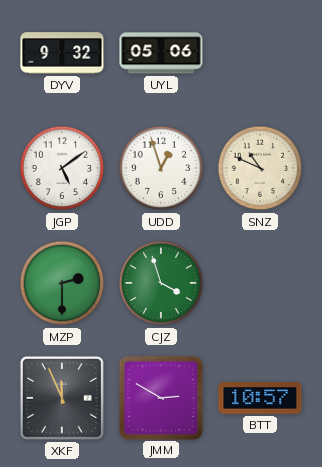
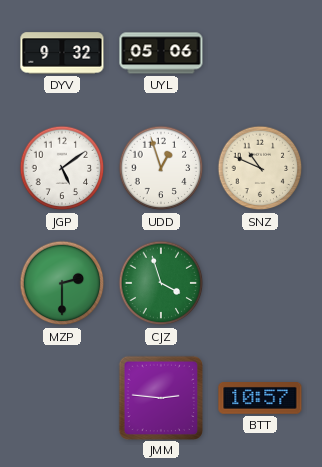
XKF: 11:56 -> none
JMM: 2:50 -> 2:46
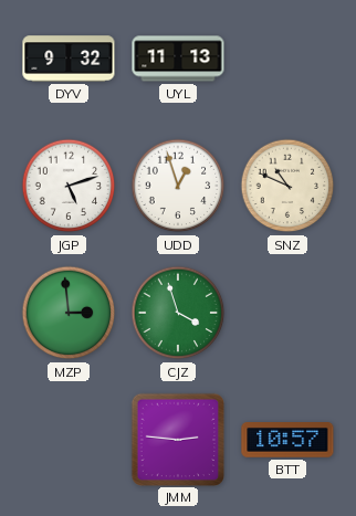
UYL: 05:06 -> 11:13
JGP: 5:09 -> 5:12
MZP: 2:30 -> 2:59
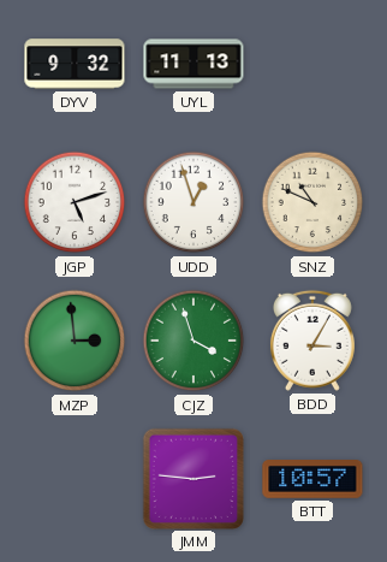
BDD: none -> 3:05
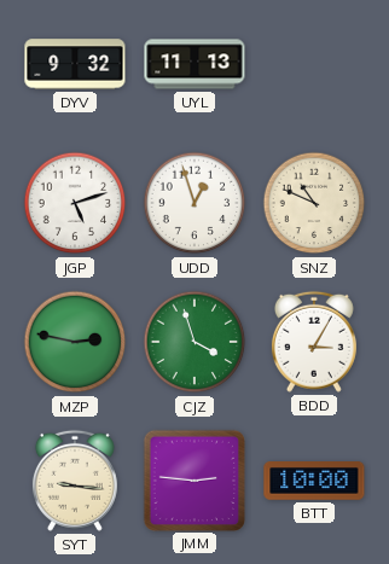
MZP: 2:59 -> 2:47
SYT: none -> 9:16
BTT: 10:57 -> 10:00
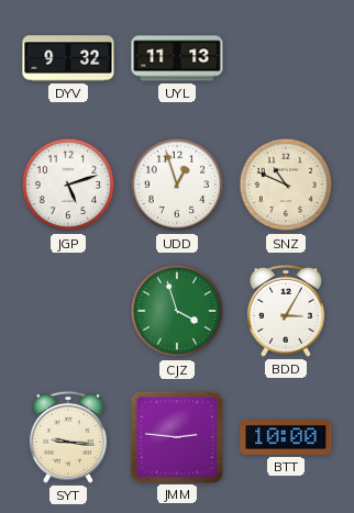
MZP: 2:47 -> none
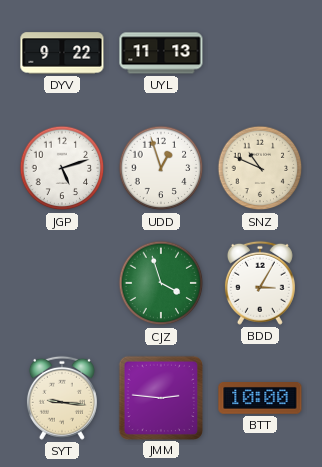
DYV: 9:32 -> 9:22
